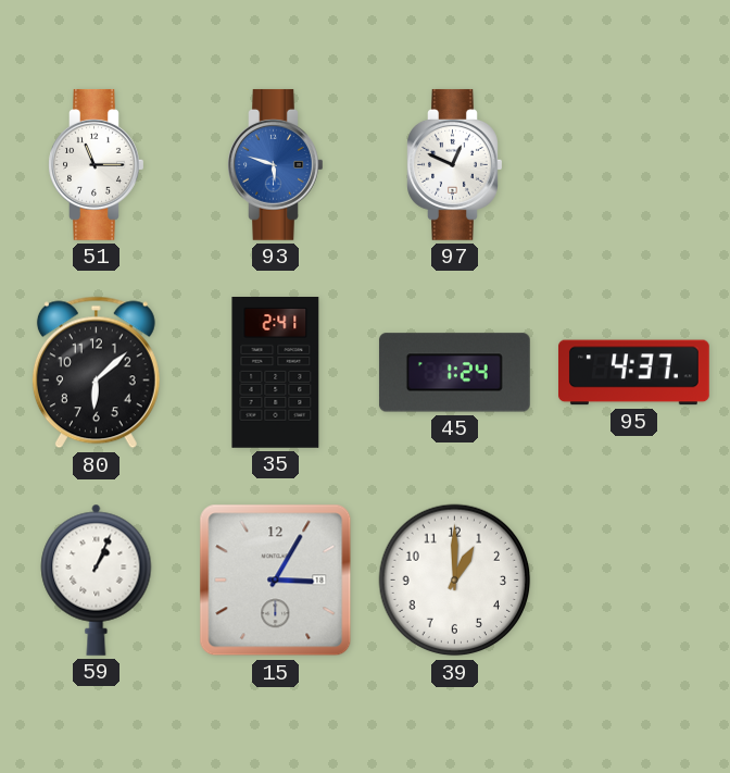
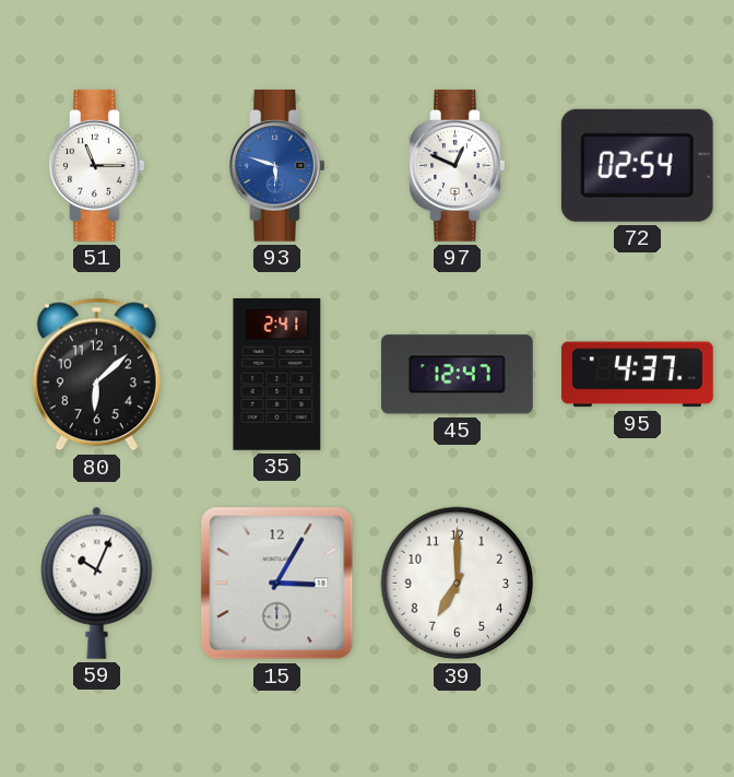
72: none -> 02:54
45: 1:24 -> 12:47
59: 1:04 -> 10:04
39: 1:00 -> 7:00
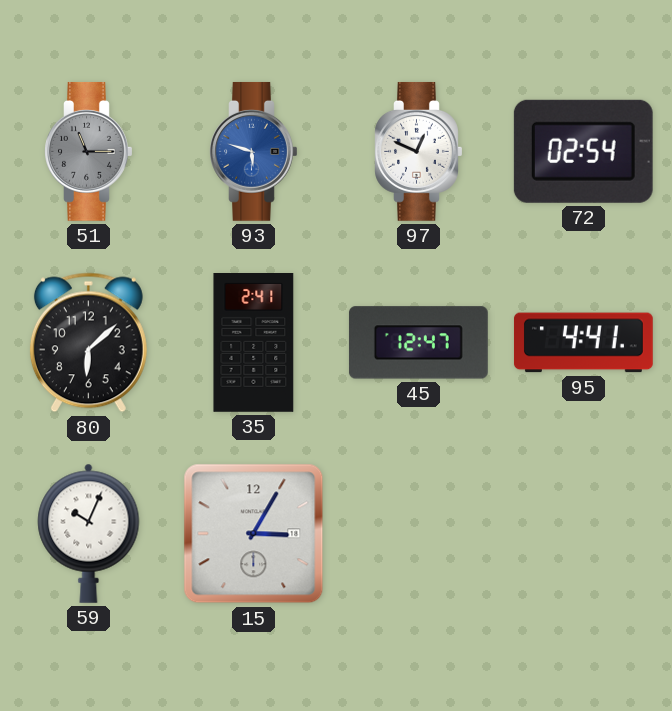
51 dial: white -> grey
95: 4:37 -> 4:41
39: 7:00 -> none
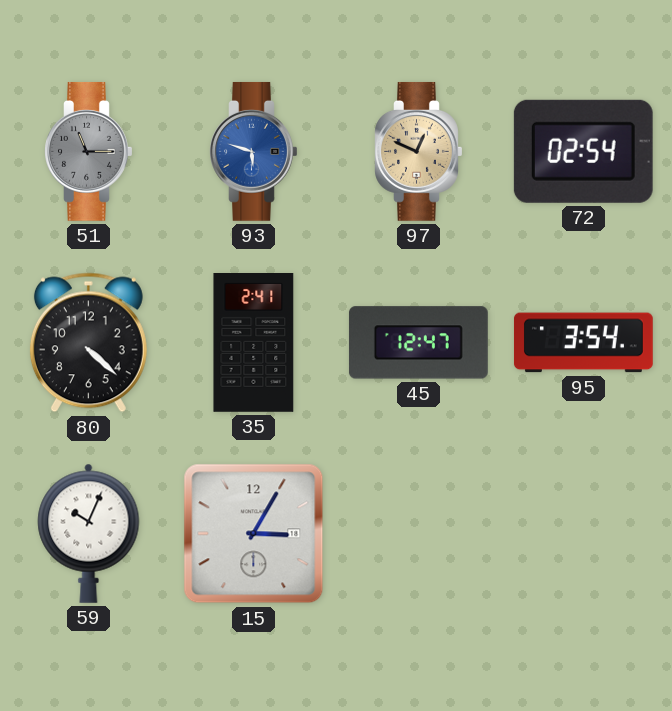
97 dial: white -> champagne
80: 6:08 -> 4:22
95: 4:41 -> 3:54
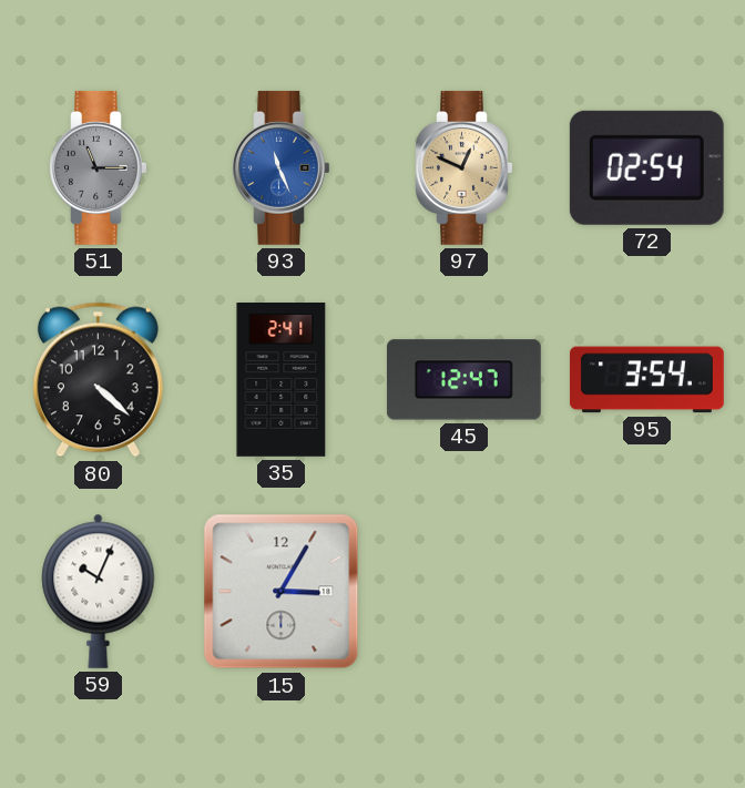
93: 5:48 -> 11:26
